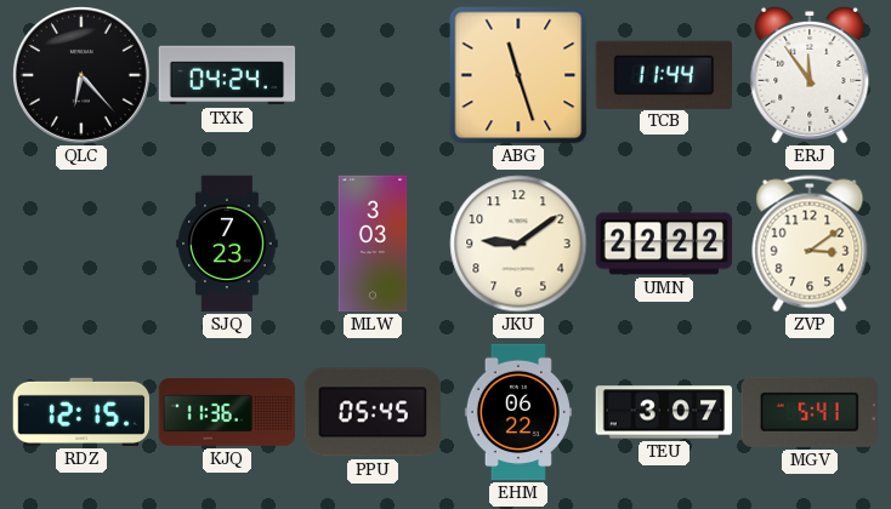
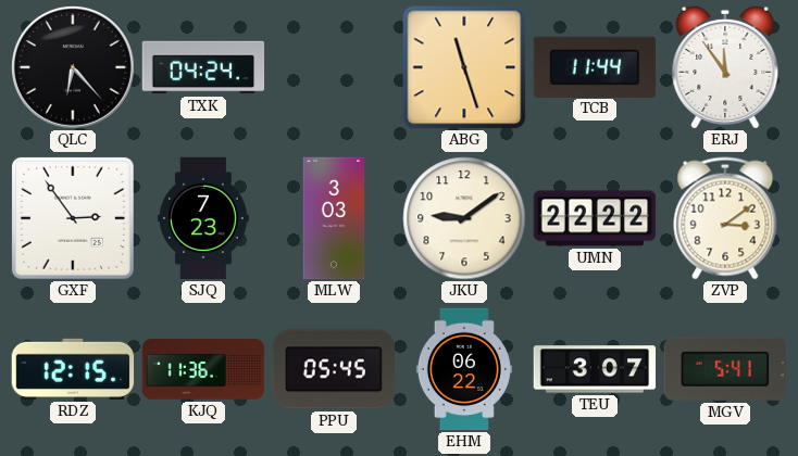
GXF: none -> 2:54
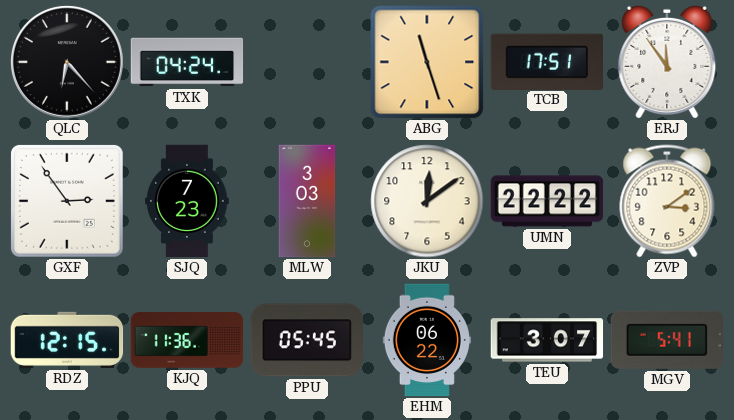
TCB: 11:44 -> 17:51
JKU: 9:09 -> 12:09
